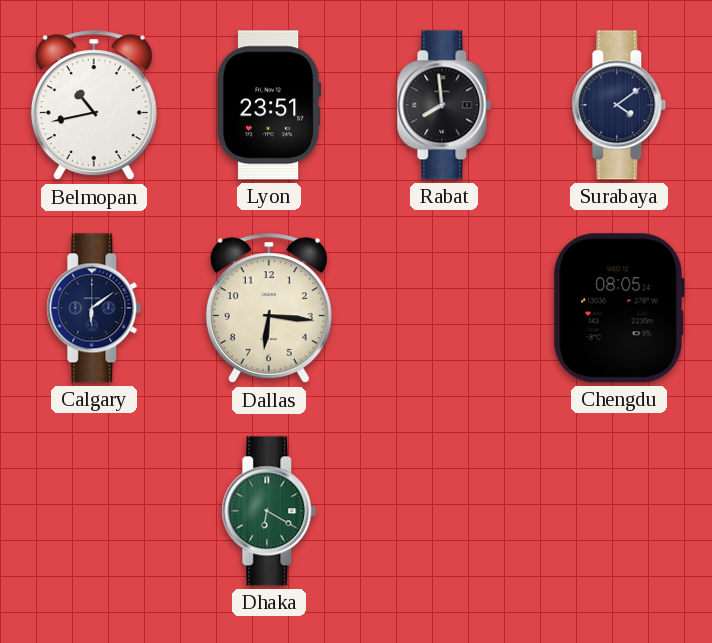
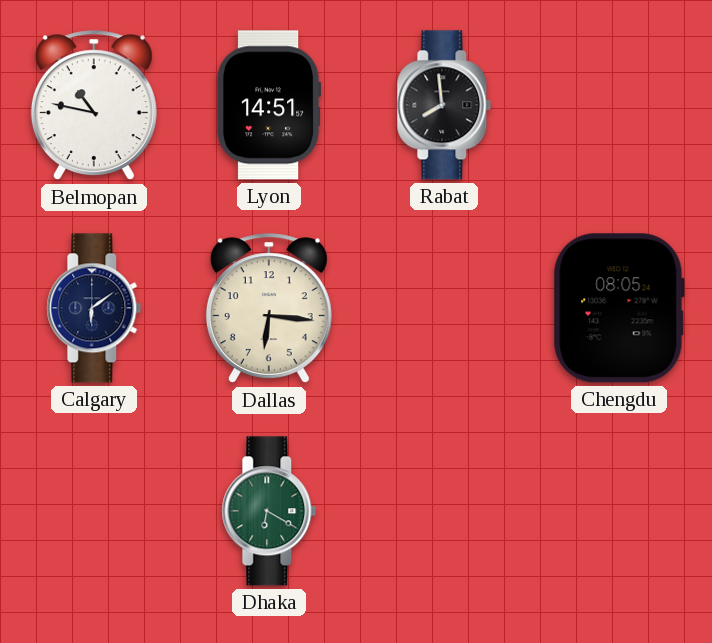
Belmopan: 10:43 -> 10:47
Lyon: 23:51 -> 14:51
Surabaya: 4:09 -> none
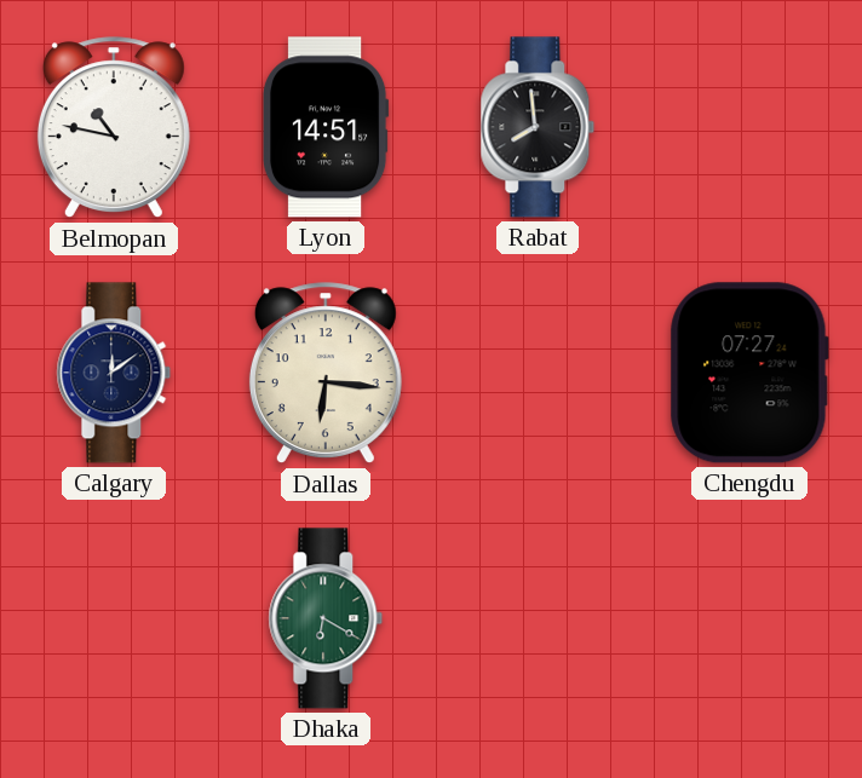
Calgary: 6:09 -> 12:09
Chengdu: 08:05 -> 07:27
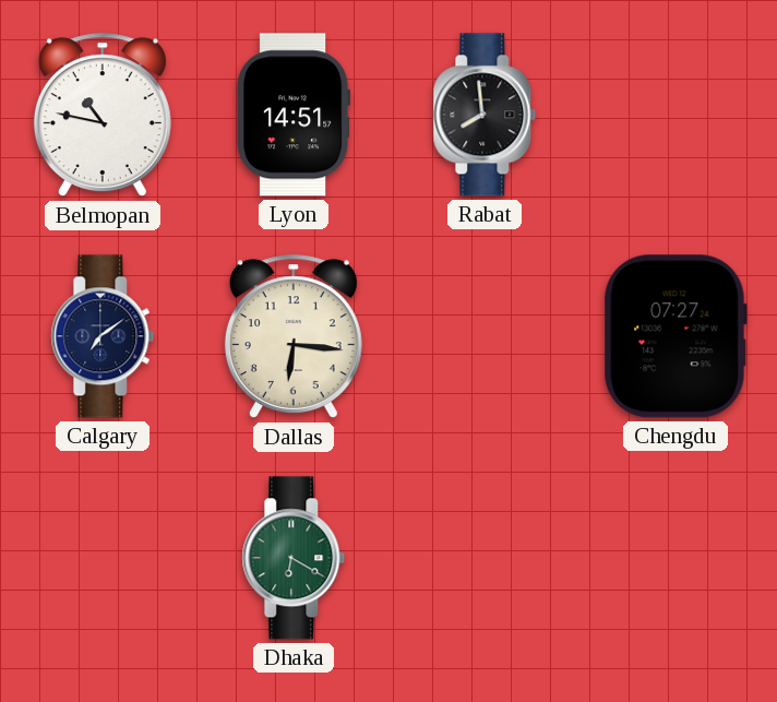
Calgary: 12:09 -> 7:09
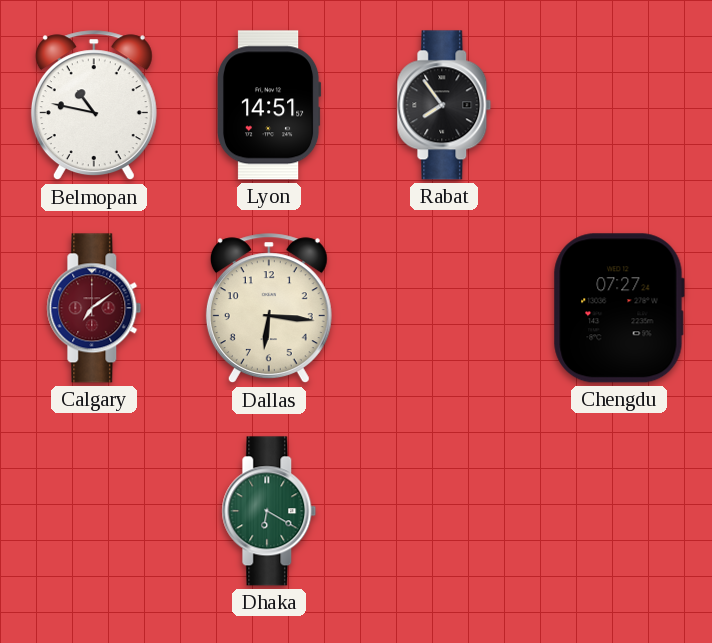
Rabat: 7:59 -> 7:54
Calgary dial: navy -> burgundy
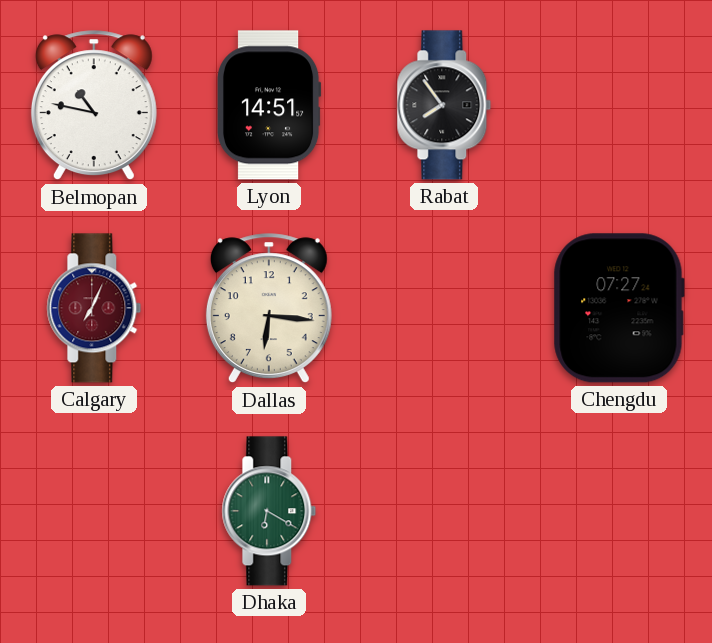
Calgary: 7:09 -> 7:04
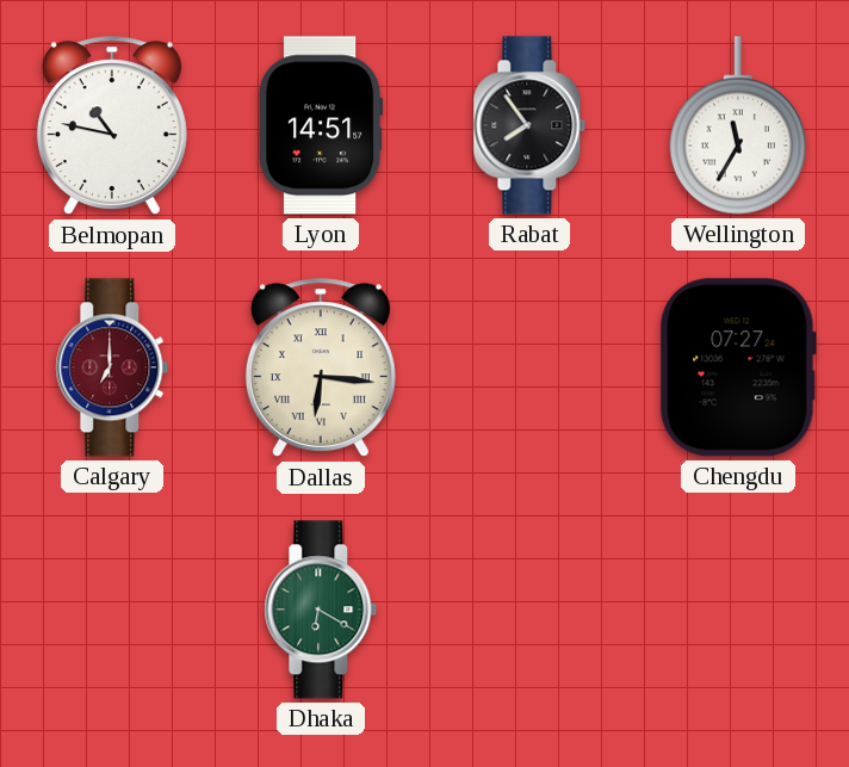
Wellington: none -> 11:35
Calgary: 7:04 -> 7:00
Dallas numerals: Arabic -> Roman
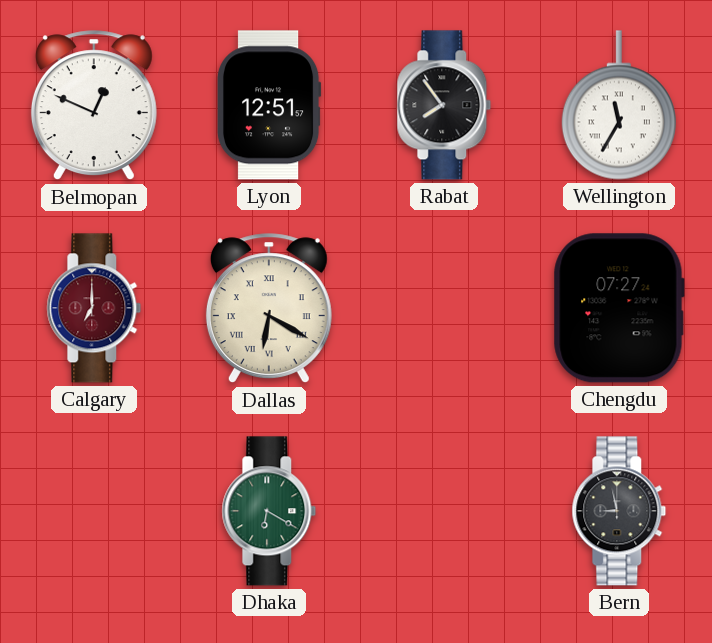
Belmopan: 10:47 -> 12:49
Lyon: 14:51 -> 12:51
Dallas: 6:16 -> 6:20
Bern: none -> 8:58
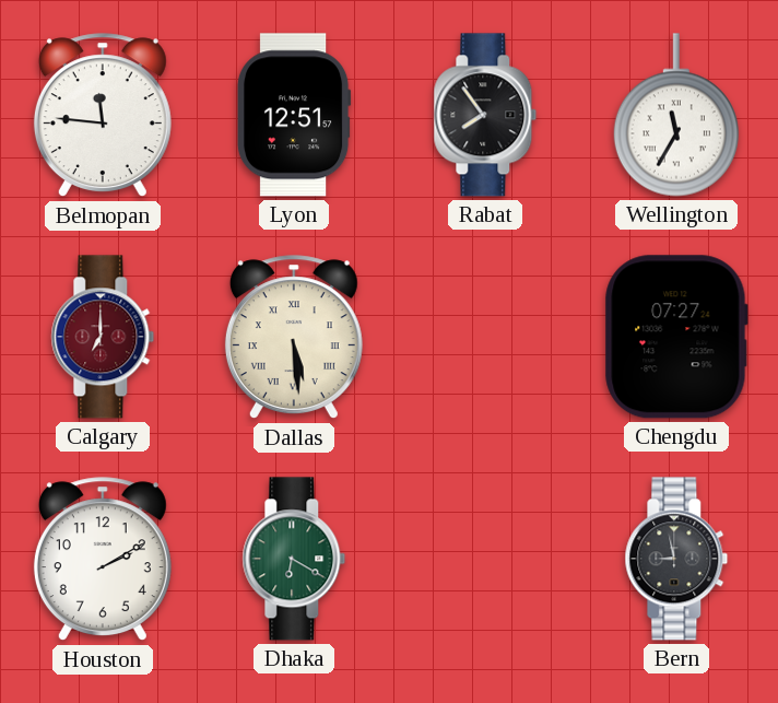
Belmopan: 12:49 -> 11:46
Dallas: 6:20 -> 5:29
Houston: none -> 2:10
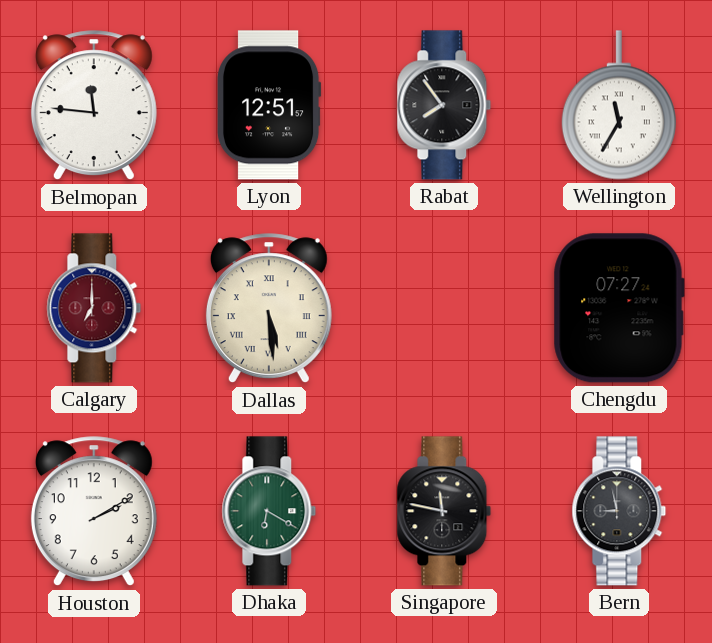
Singapore: none -> 11:47
